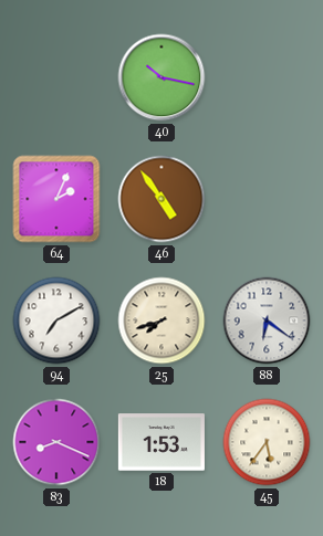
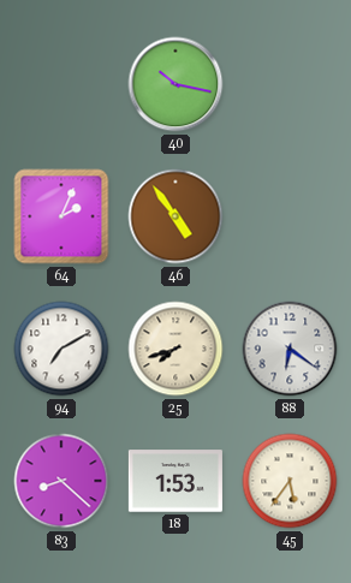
83: 8:19 -> 8:22
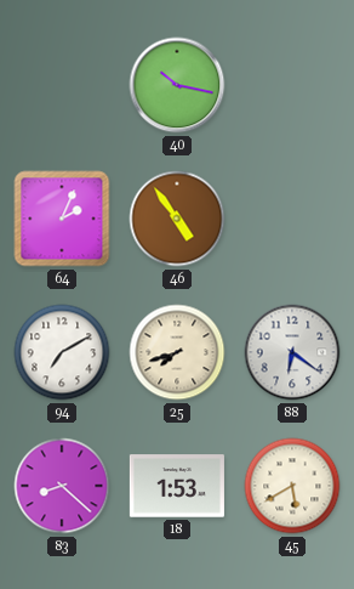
45: 5:36 -> 5:40
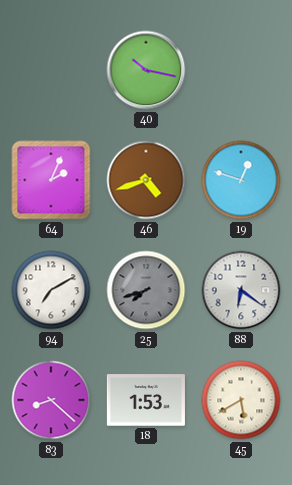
46: 4:54 -> 4:42
19: none -> 12:48
25 dial: cream -> grey
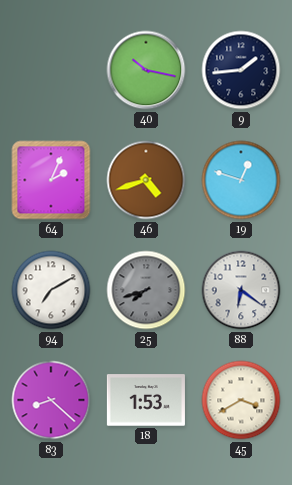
9: none -> 1:44
45: 5:40 -> 3:40
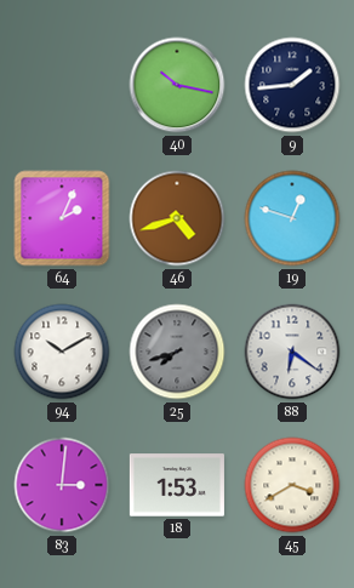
94: 7:10 -> 10:10
83: 8:22 -> 3:01
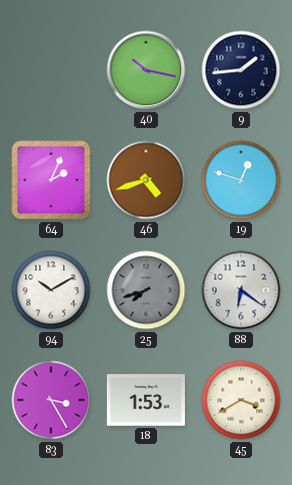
83: 3:01 -> 3:25
